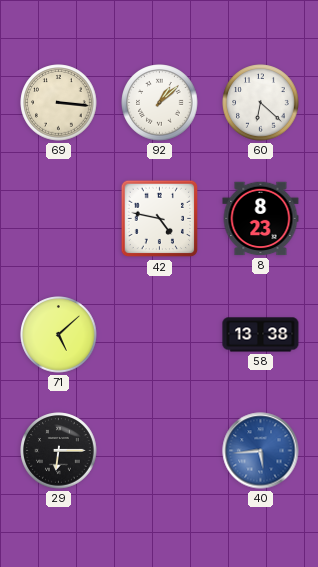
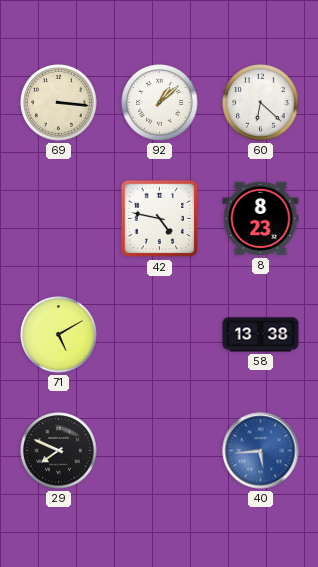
71: 5:08 -> 5:10
29: 6:15 -> 7:49
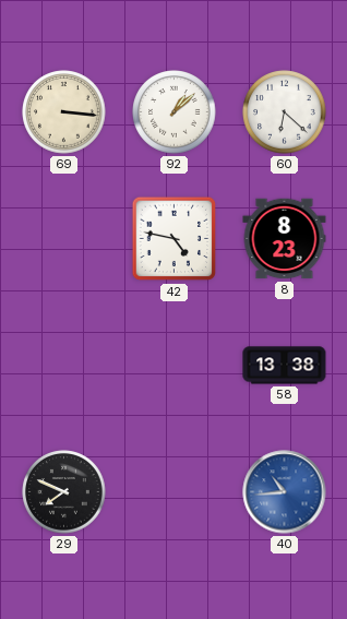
71: 5:10 -> none
40: 5:44 -> 10:44
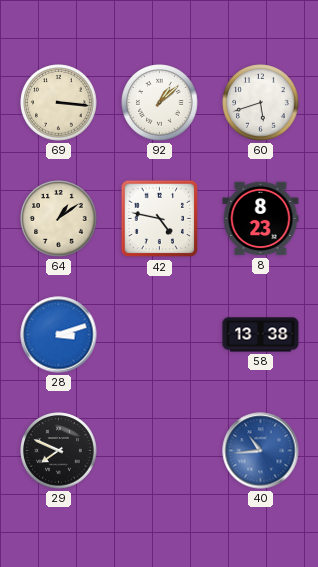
60: 6:22 -> 5:42
64: none -> 1:09
28: none -> 3:12
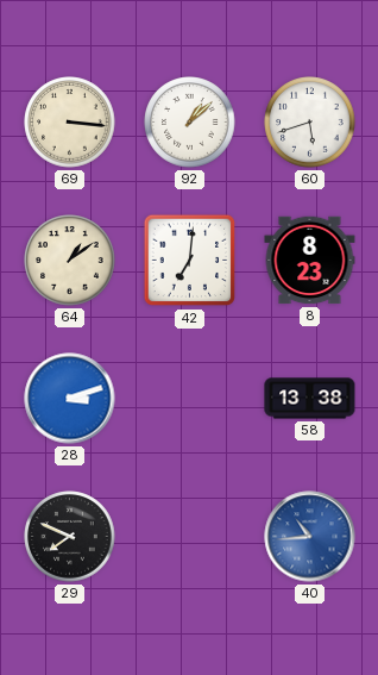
42: 4:47 -> 7:01
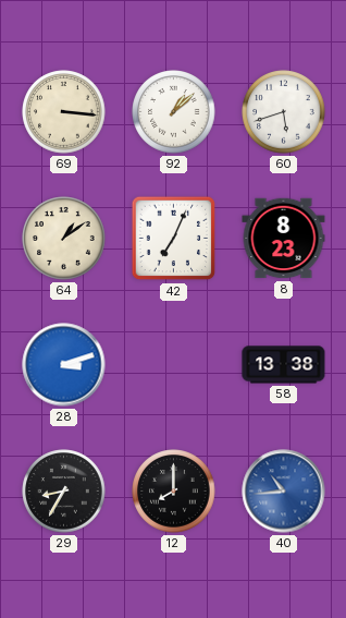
42: 7:01 -> 7:04
29: 7:49 -> 8:35
12: none -> 8:00
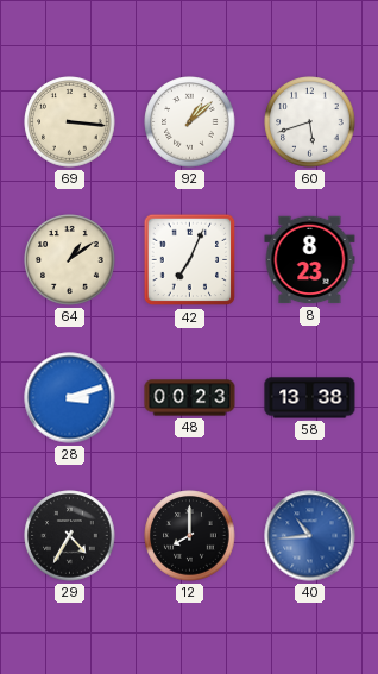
48: none -> 00:23
29: 8:35 -> 4:35
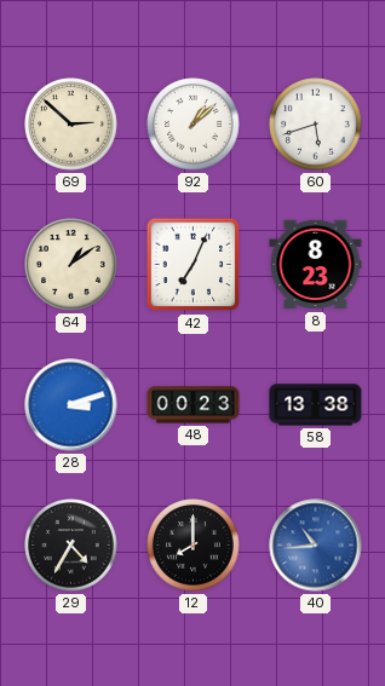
69: 3:16 -> 2:52
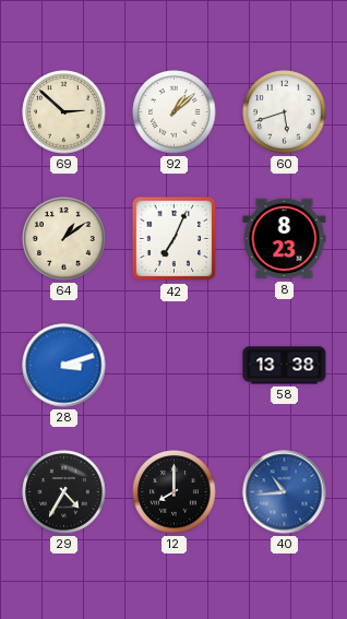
48: 00:23 -> none
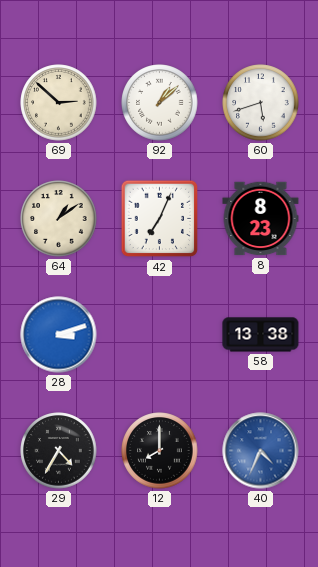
40: 10:44 -> 4:34
